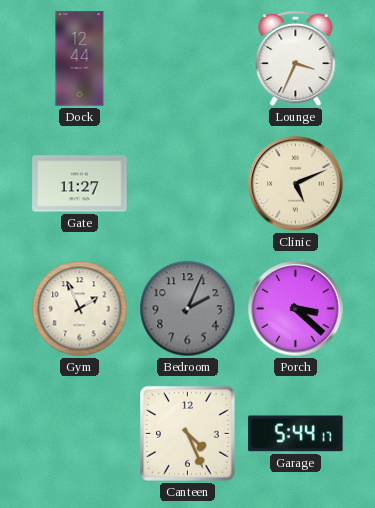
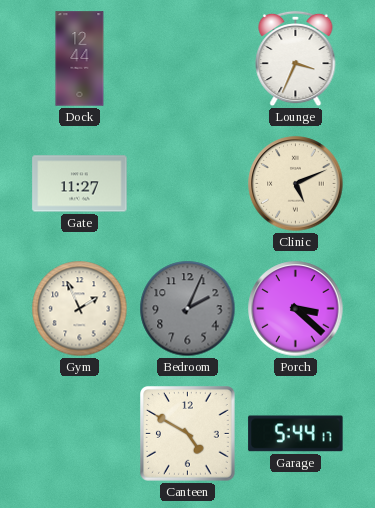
Canteen: 4:26 -> 4:50
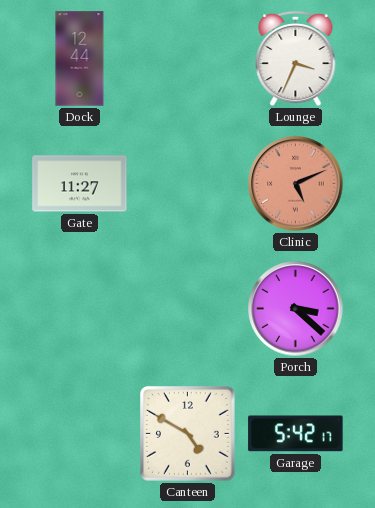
Clinic dial: cream -> salmon
Gym: 1:56 -> none
Bedroom: 2:04 -> none
Garage: 5:44 -> 5:42
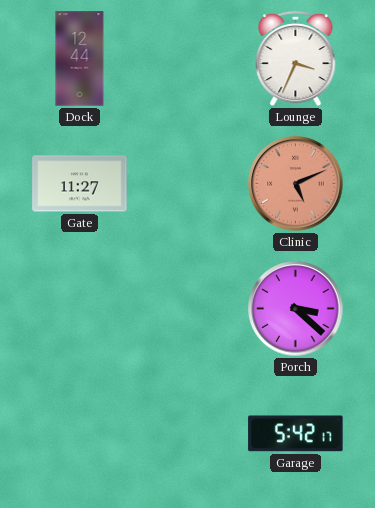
Canteen: 4:50 -> none
